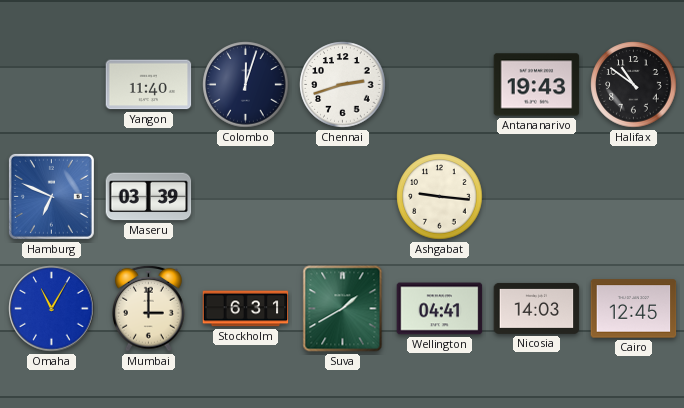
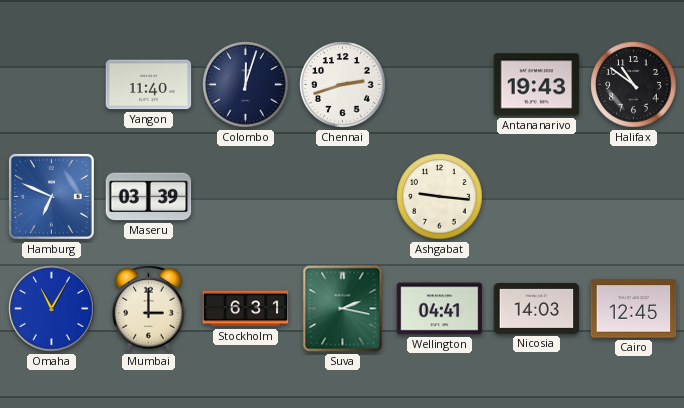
Suva: 1:40 -> 2:17
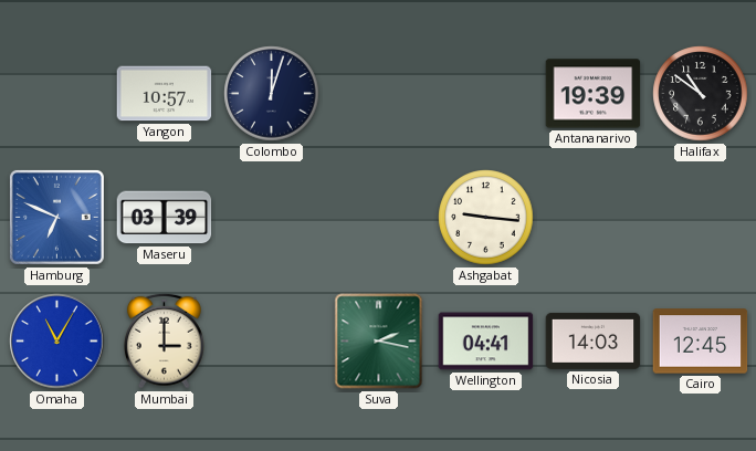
Yangon: 11:40 -> 10:57
Chennai: 2:42 -> none
Antananarivo: 19:43 -> 19:39
Stockholm: 6:31 -> none
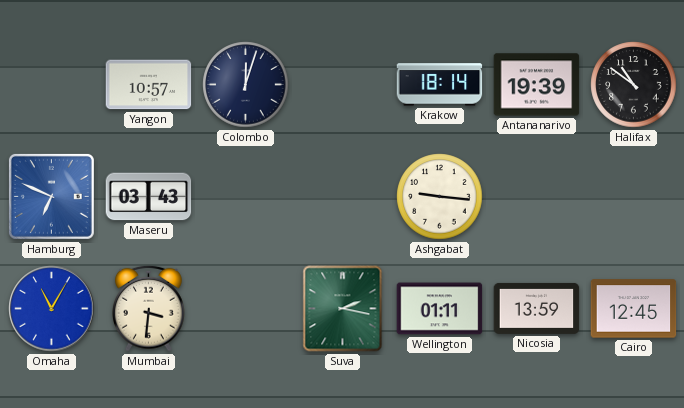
Krakow: none -> 18:14
Maseru: 03:39 -> 03:43
Mumbai: 3:00 -> 3:31
Wellington: 04:41 -> 01:11
Nicosia: 14:03 -> 13:59
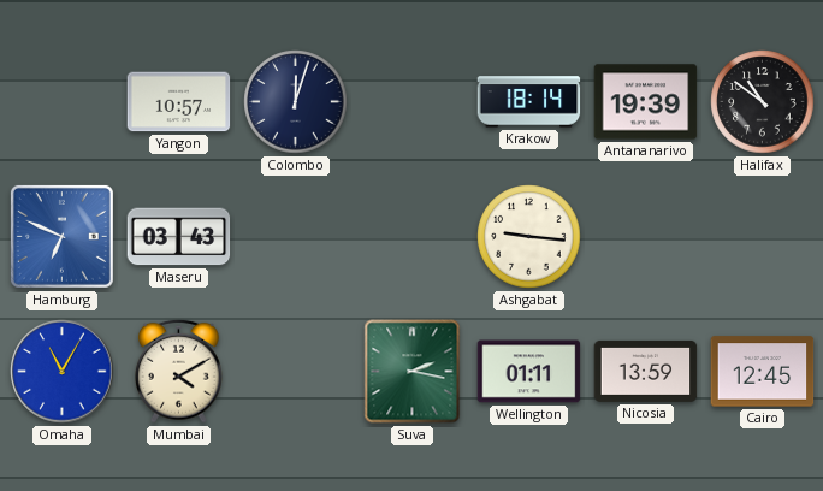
Mumbai: 3:31 -> 4:10
